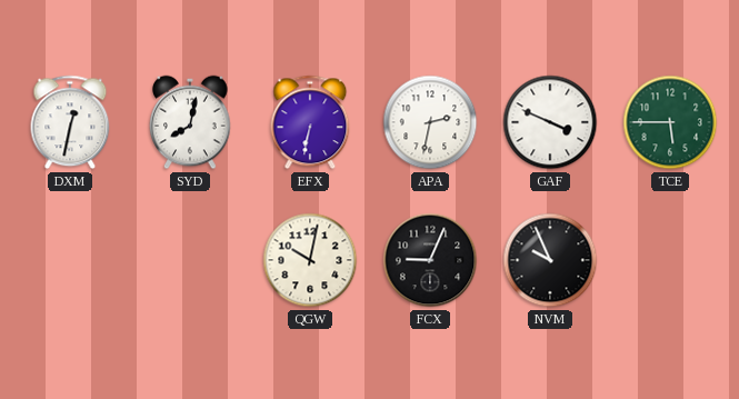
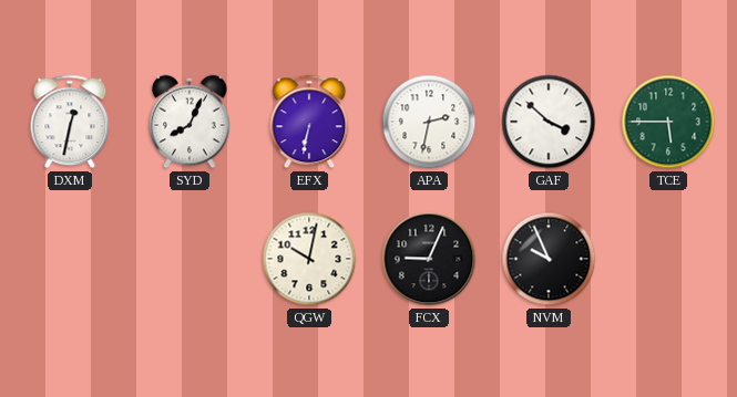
SYD: 8:02 -> 8:04
GAF: 3:49 -> 3:52
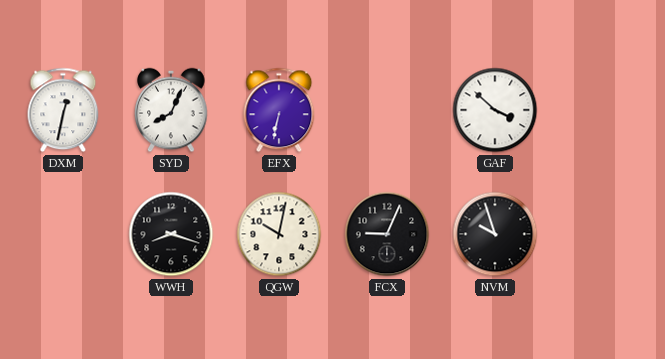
APA: 2:32 -> none
TCE: 5:45 -> none
WWH: none -> 8:18
NVM: 9:56 -> 9:57
